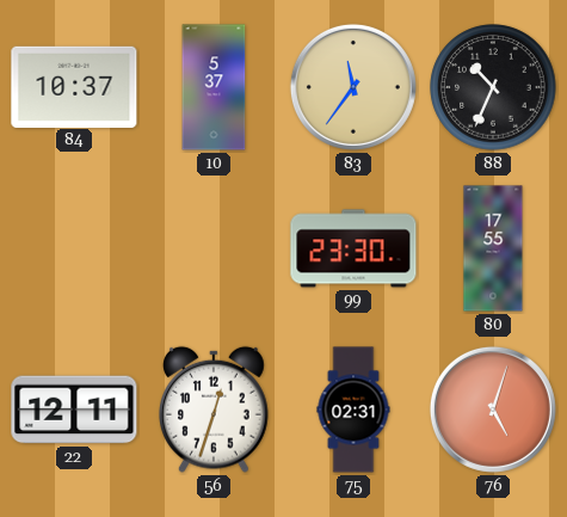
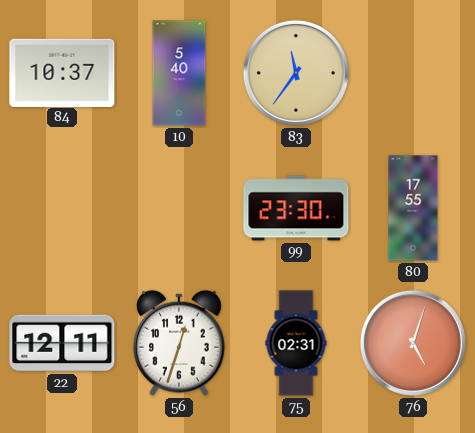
10: 5:37 -> 5:40
88: 10:34 -> none
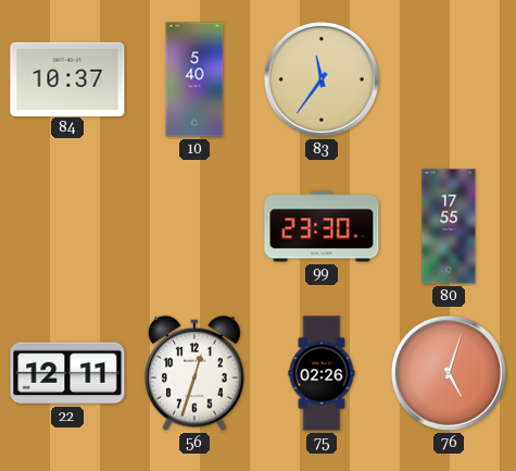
75: 02:31 -> 02:26
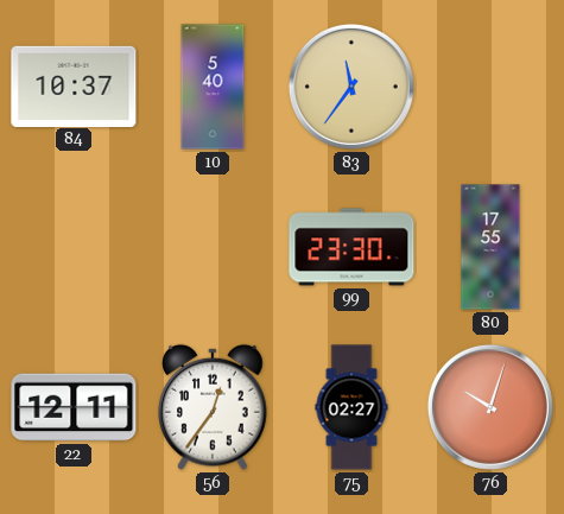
56: 12:33 -> 12:36
75: 02:26 -> 02:27
76: 5:03 -> 10:03
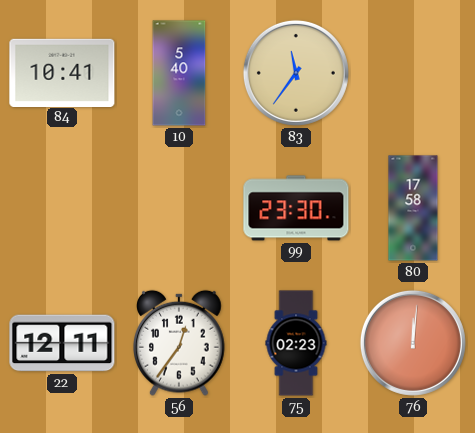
84: 10:37 -> 10:41
80: 17:55 -> 17:58
75: 02:27 -> 02:23
76: 10:03 -> 12:01
